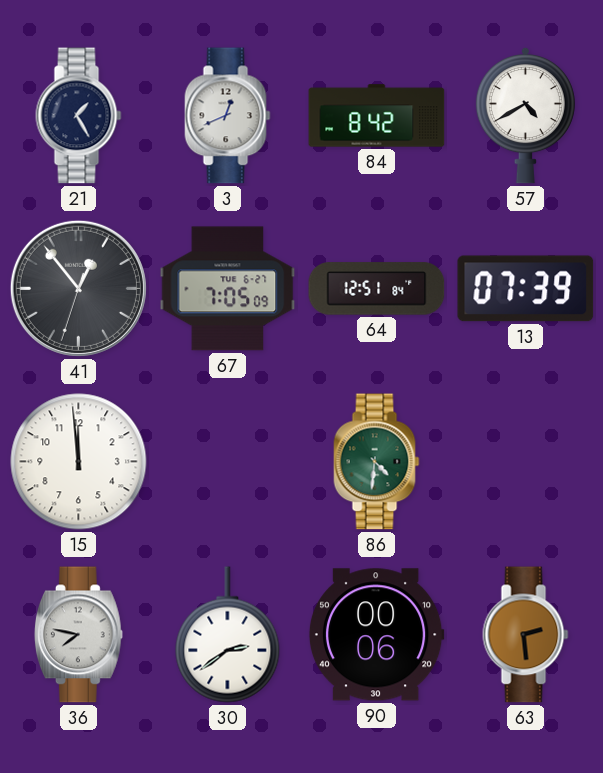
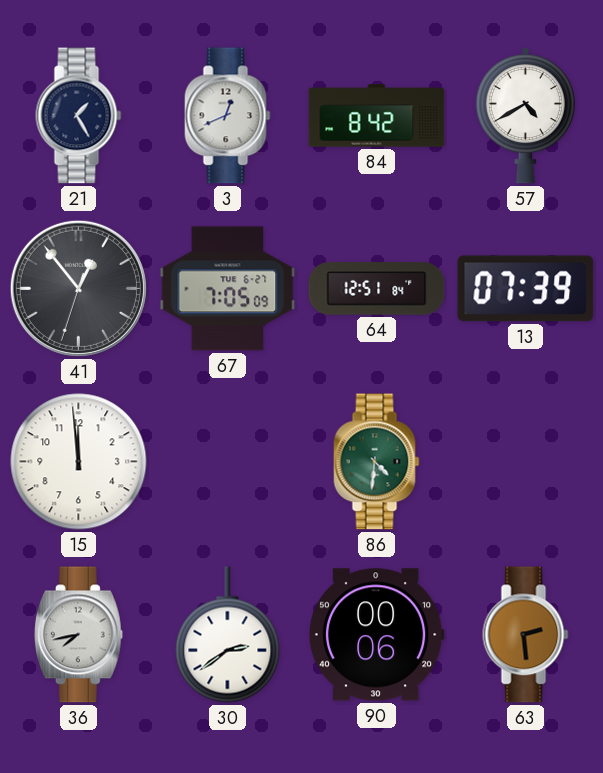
36: 7:47 -> 7:43
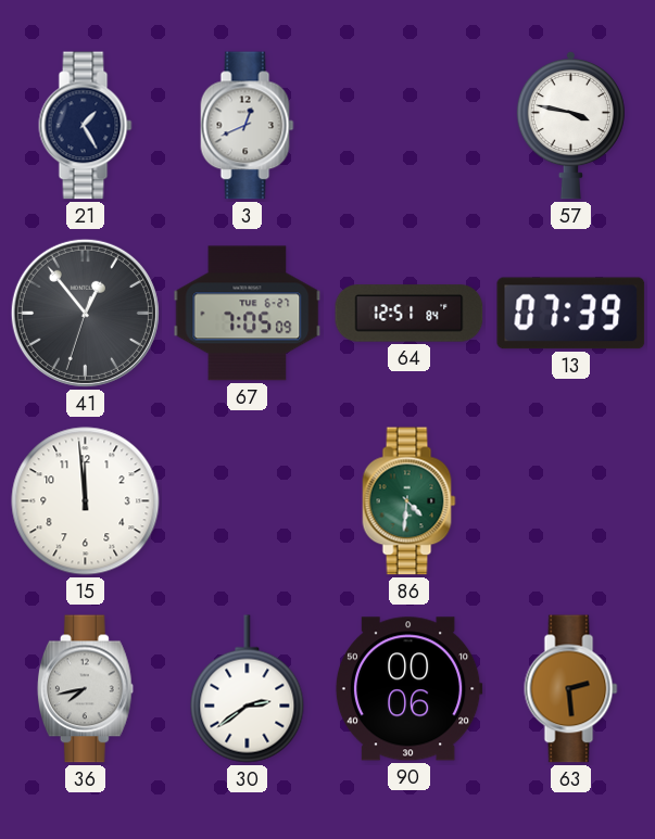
84: 8:42 -> none
57: 4:40 -> 3:47
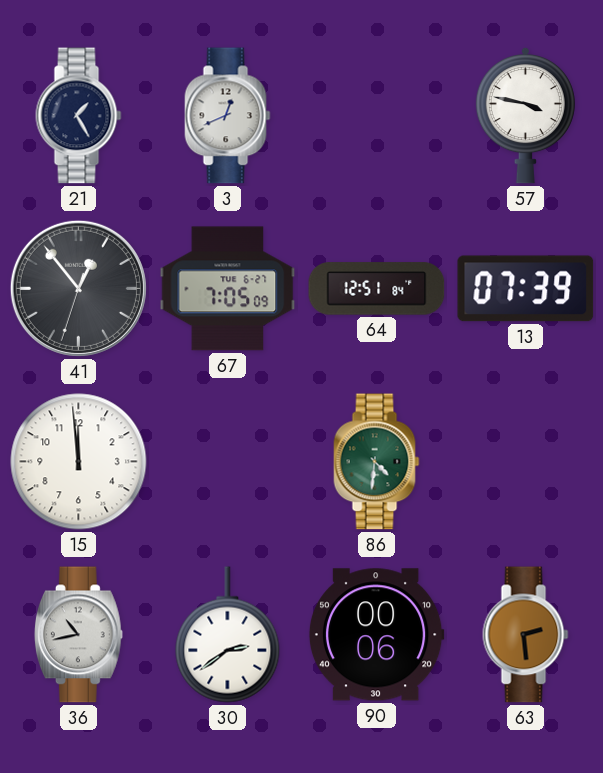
36: 7:43 -> 10:43
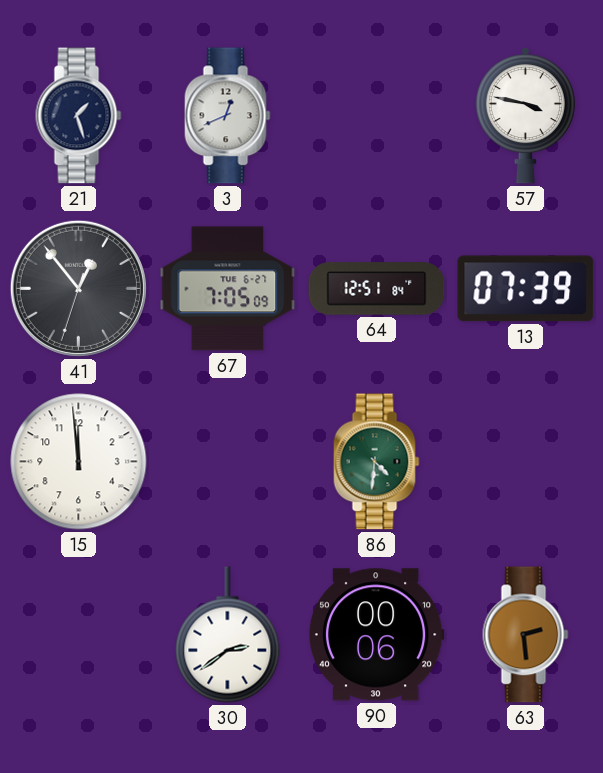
21: 1:25 -> 1:27
36: 10:43 -> none
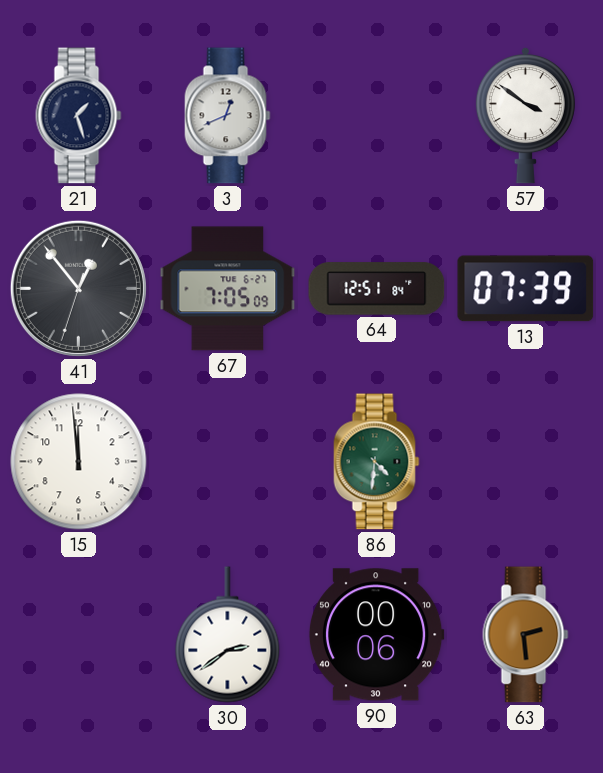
57: 3:47 -> 3:51
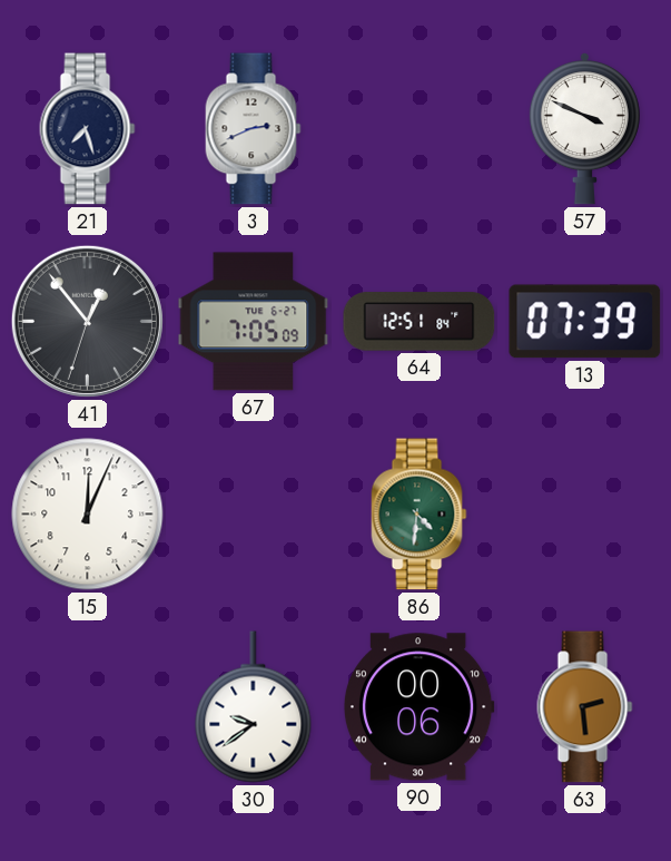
21: 1:27 -> 7:27
3: 12:41 -> 2:41
57: 3:51 -> 3:49
15: 11:59 -> 12:04
30: 2:39 -> 9:39
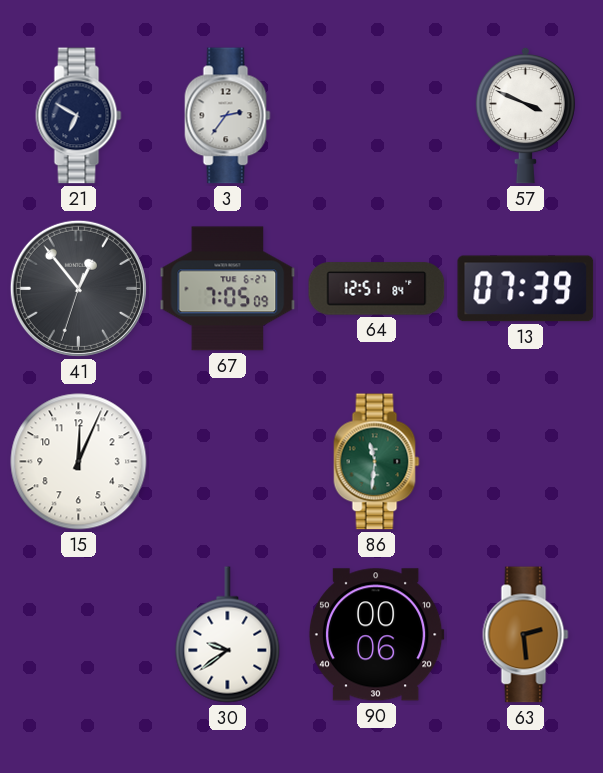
21: 7:27 -> 6:50
3: 2:41 -> 2:36
86: 4:31 -> 11:31
